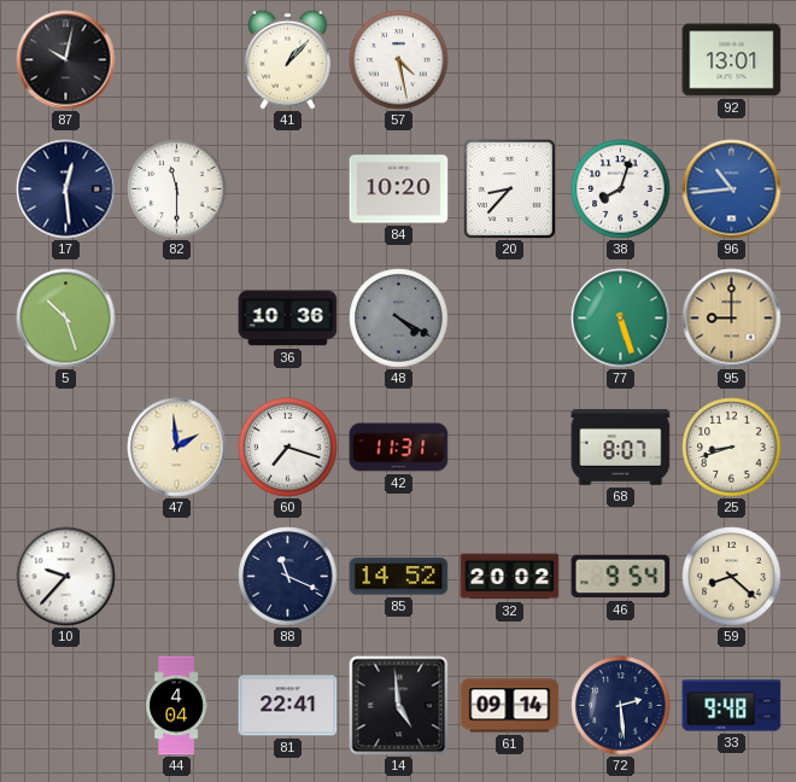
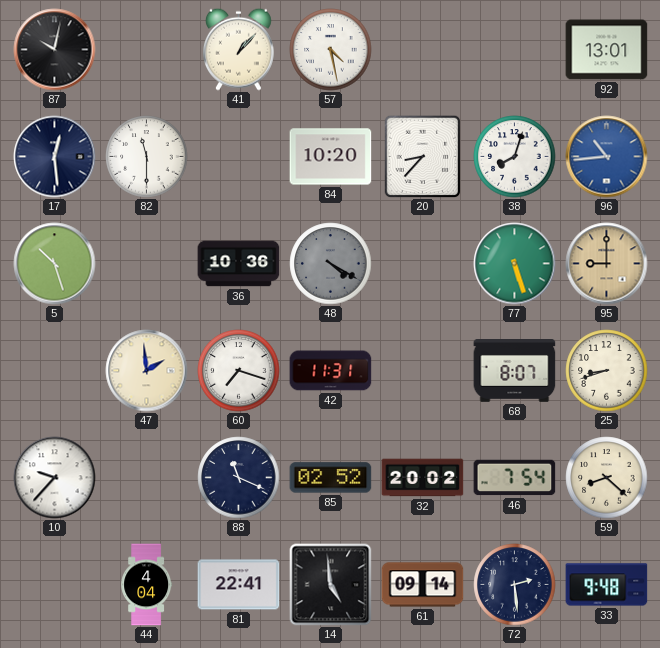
85: 14:52 -> 02:52
46: 9:54 -> 7:54
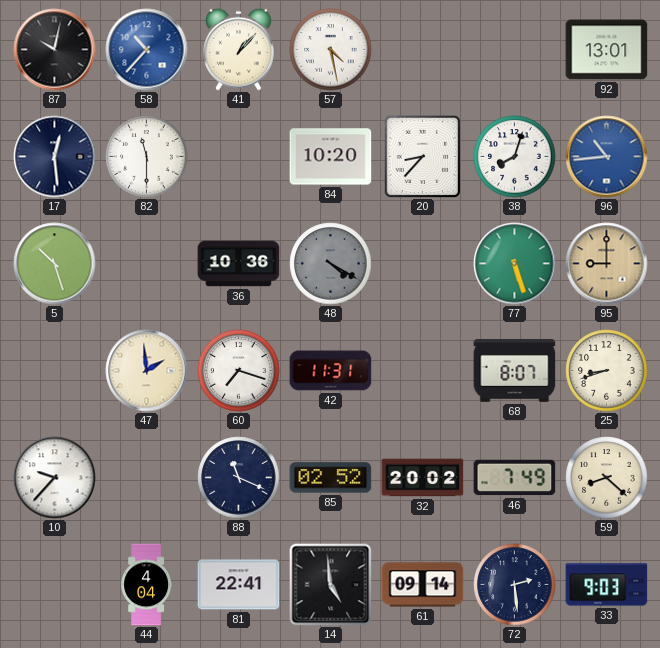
58: none -> 10:37
46: 7:54 -> 7:49
33: 9:48 -> 9:03
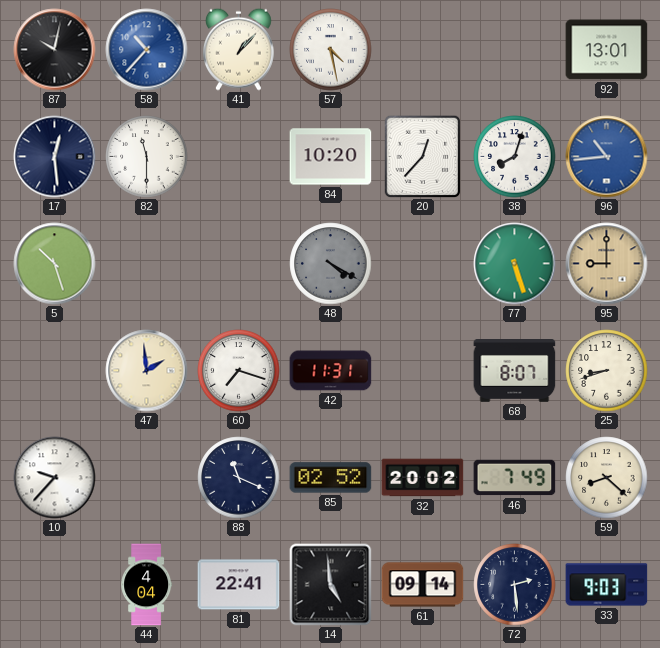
20: 8:37 -> 12:37
36: 10:36 -> none
